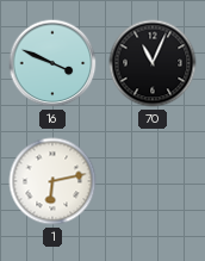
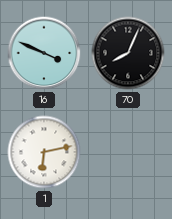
70: 11:04 -> 8:04
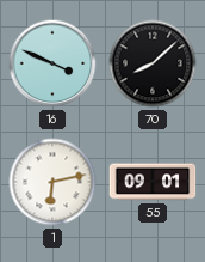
70: 8:04 -> 8:08
55: none -> 09:01
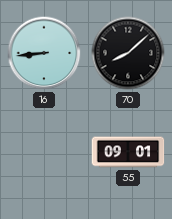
16: 3:49 -> 8:44
1: 6:13 -> none
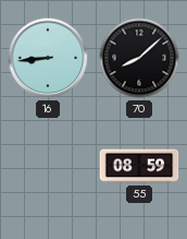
55: 09:01 -> 08:59
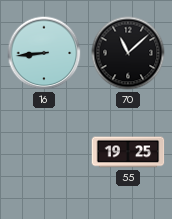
70: 8:08 -> 11:08
55: 08:59 -> 19:25
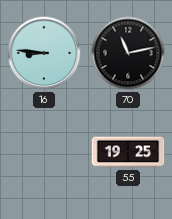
16: 8:44 -> 8:46
70: 11:08 -> 11:13
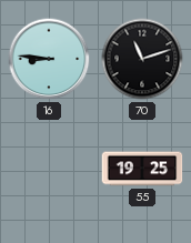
70: 11:13 -> 11:12
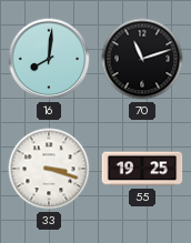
16: 8:46 -> 8:01
33: none -> 3:18
